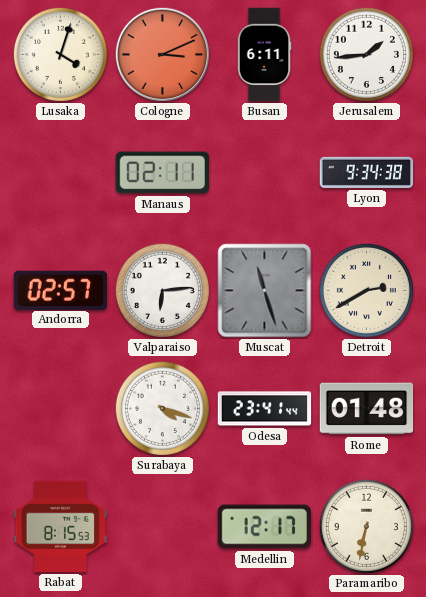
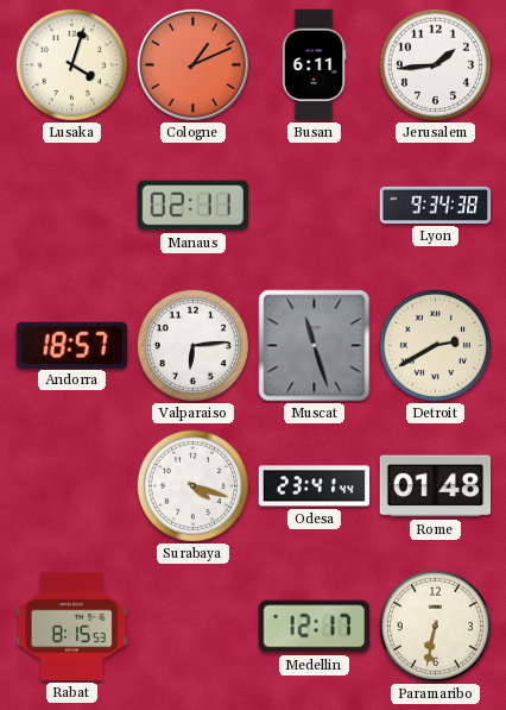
Cologne: 3:11 -> 1:11
Andorra: 02:57 -> 18:57
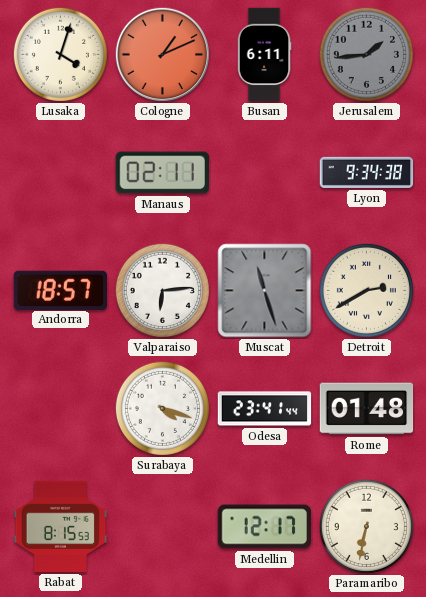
Jerusalem dial: white -> grey
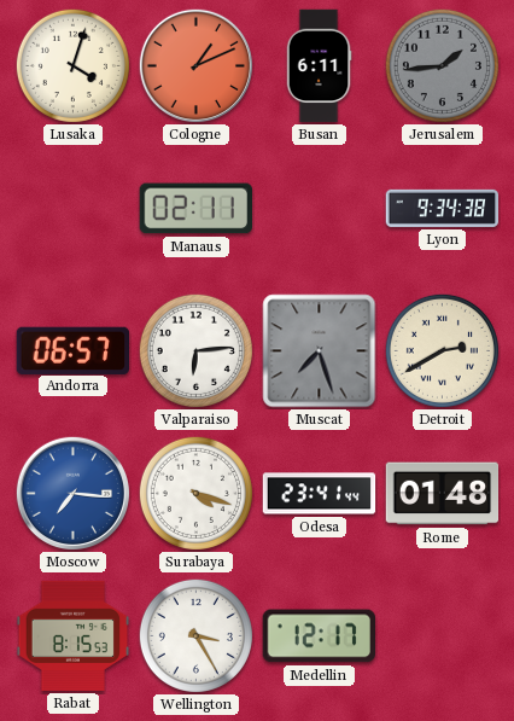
Andorra: 18:57 -> 06:57
Muscat: 11:27 -> 7:27
Moscow: none -> 7:16
Wellington: none -> 3:25
Paramaribo: 6:32 -> none
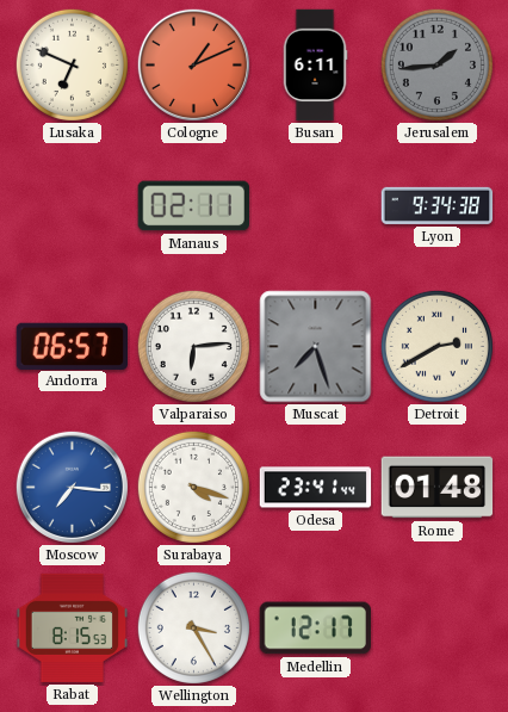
Lusaka: 4:03 -> 6:49
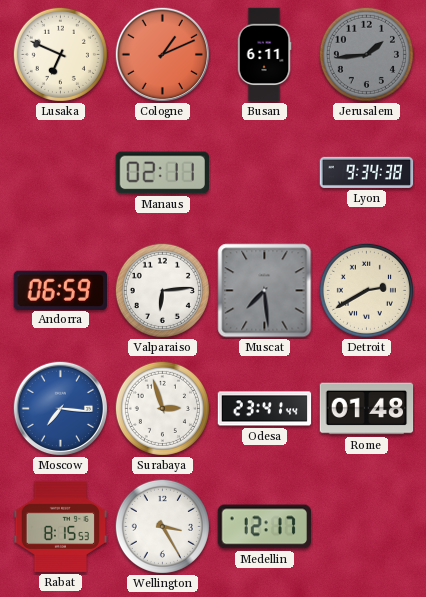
Andorra: 06:57 -> 06:59
Muscat: 7:27 -> 7:29
Surabaya: 4:18 -> 2:57
